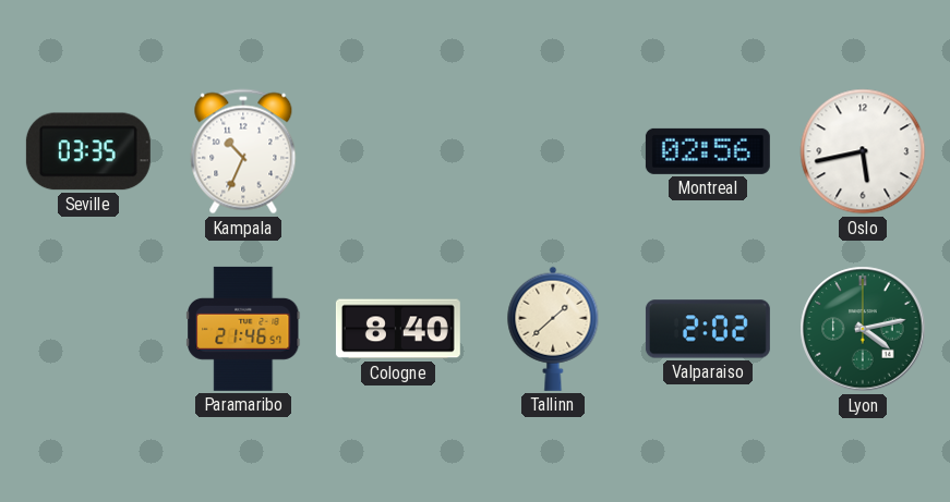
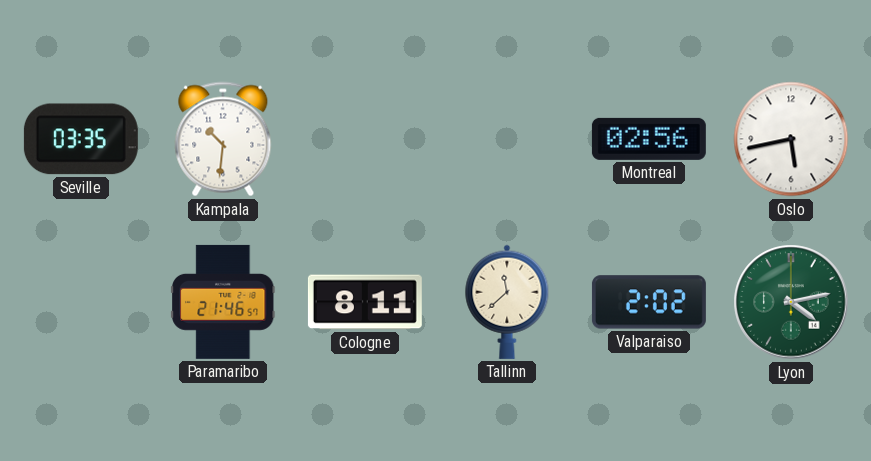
Kampala: 10:34 -> 10:31
Cologne: 8:40 -> 8:11
Tallinn: 1:38 -> 11:38
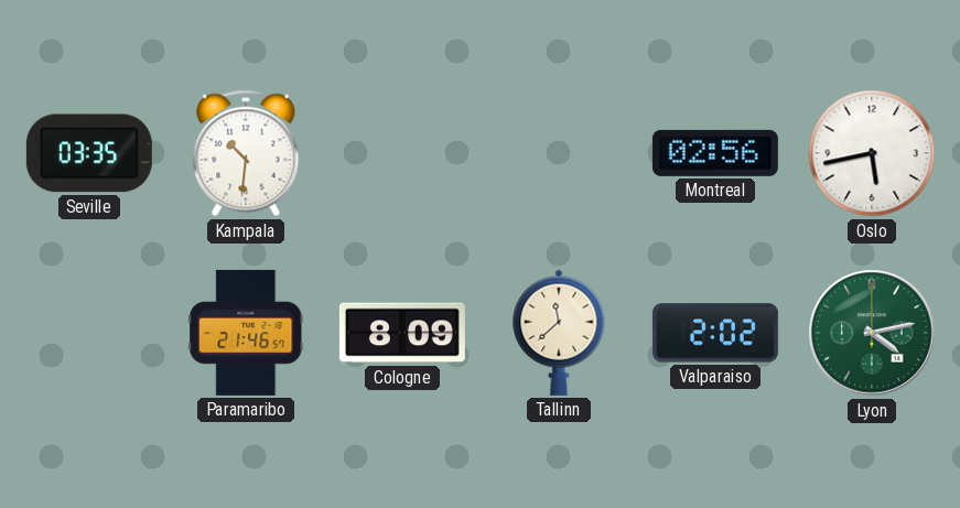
Cologne: 8:11 -> 8:09
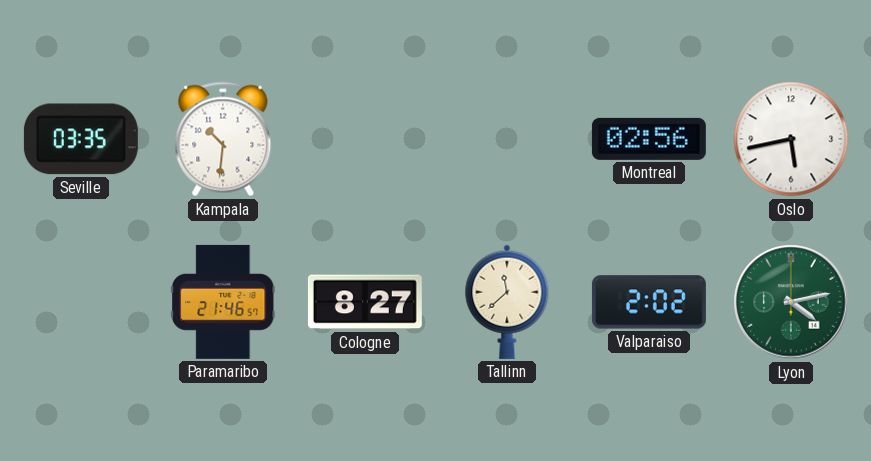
Cologne: 8:09 -> 8:27
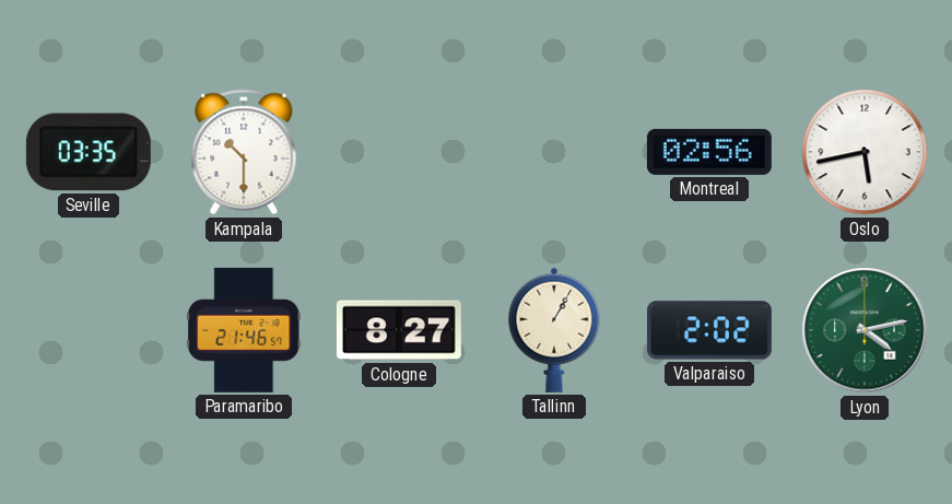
Kampala: 10:31 -> 10:30
Tallinn: 11:38 -> 1:05
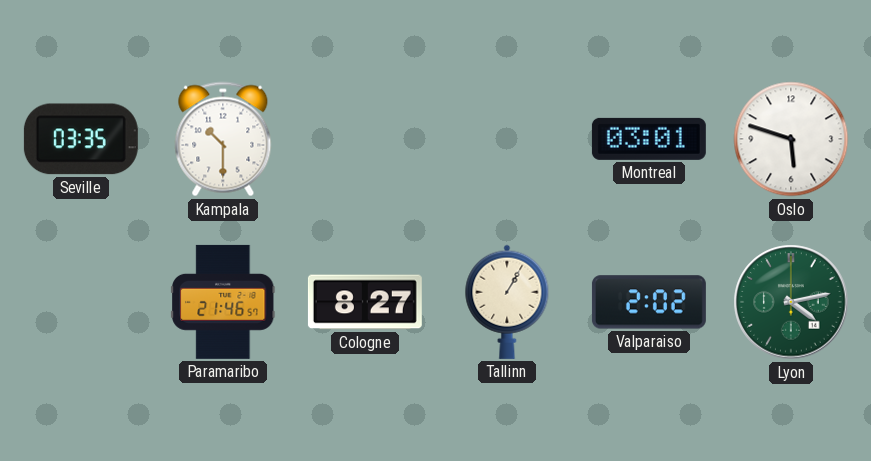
Montreal: 02:56 -> 03:01
Oslo: 5:43 -> 5:48
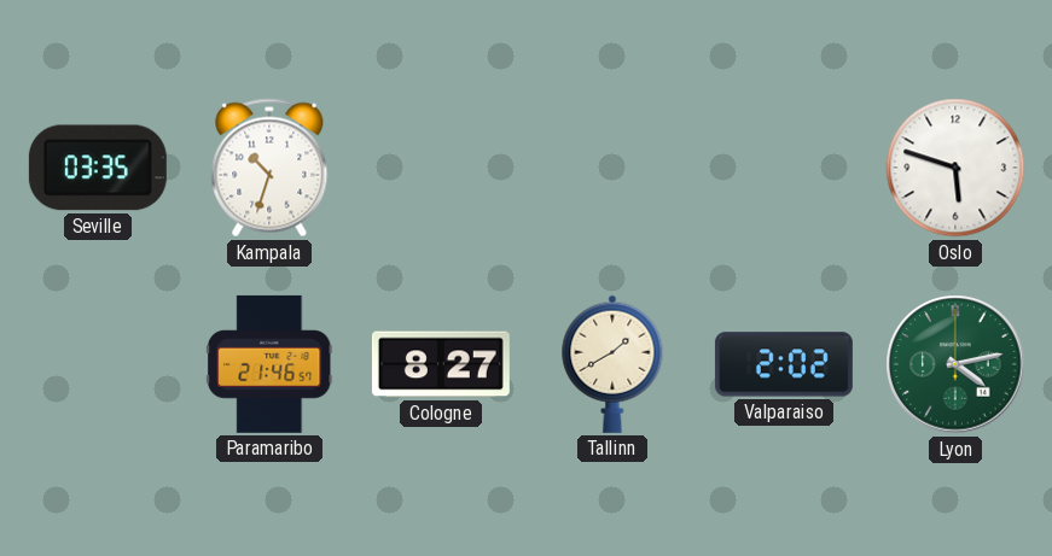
Kampala: 10:30 -> 10:33
Montreal: 03:01 -> none
Tallinn: 1:05 -> 1:40
